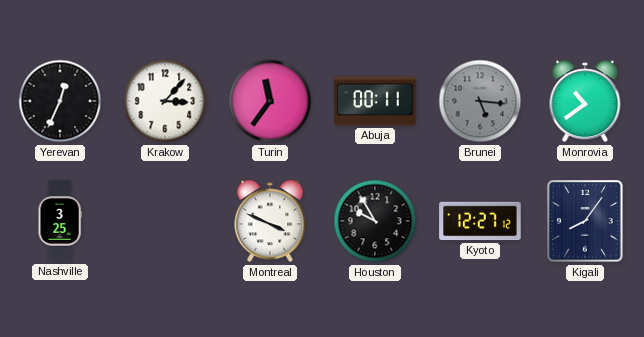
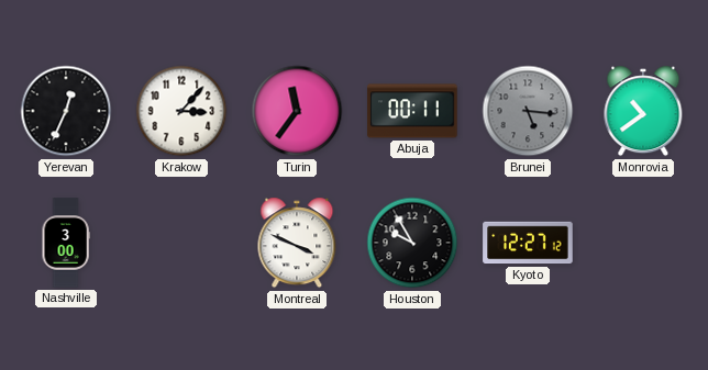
Nashville: 3:25 -> 3:00
Kigali: 8:06 -> none
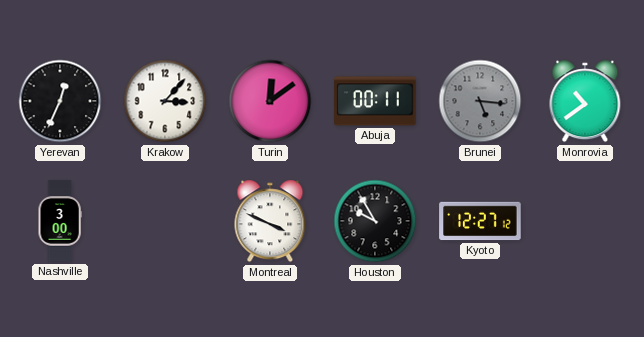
Turin: 11:36 -> 12:09
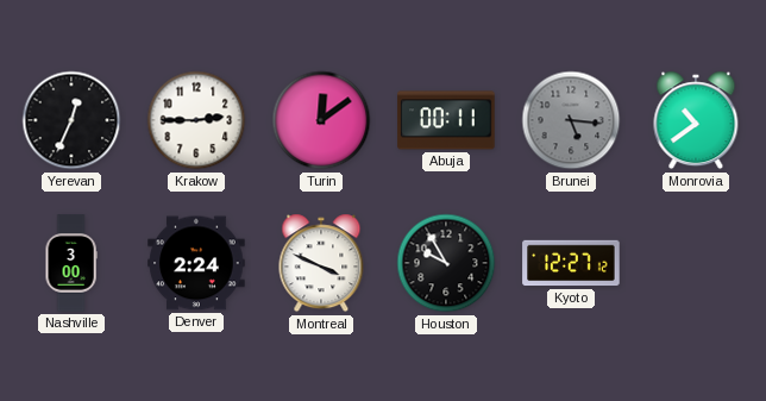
Krakow: 3:07 -> 2:45
Denver: none -> 2:24
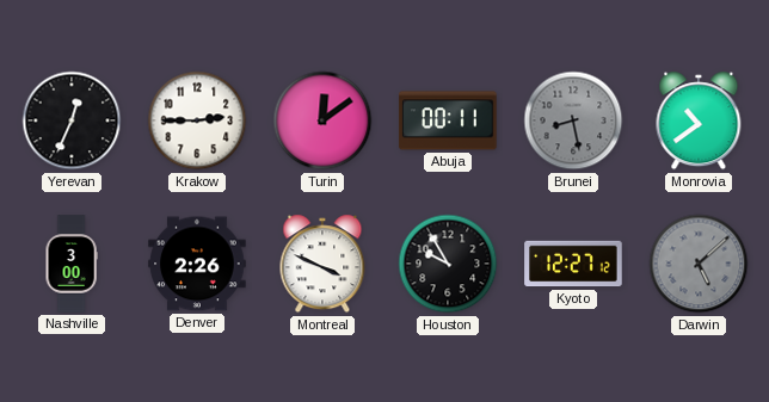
Brunei: 5:16 -> 8:28
Denver: 2:24 -> 2:26
Darwin: none -> 5:08
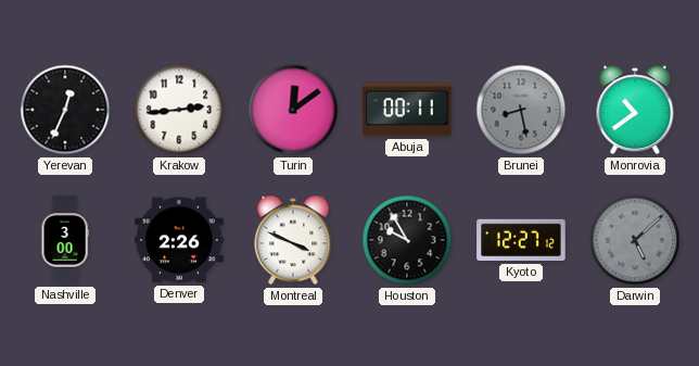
Krakow: 2:45 -> 2:44
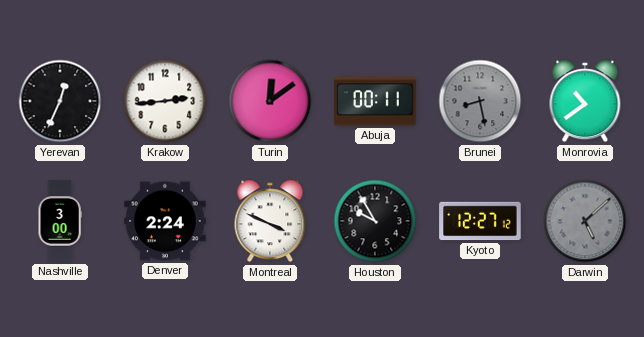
Denver: 2:26 -> 2:24
